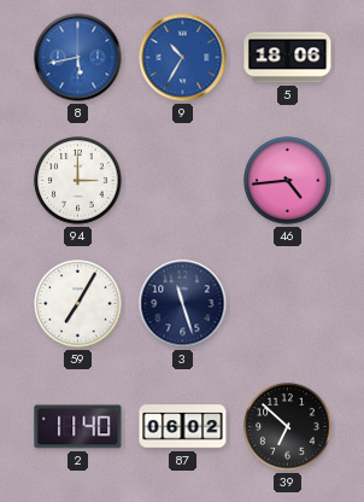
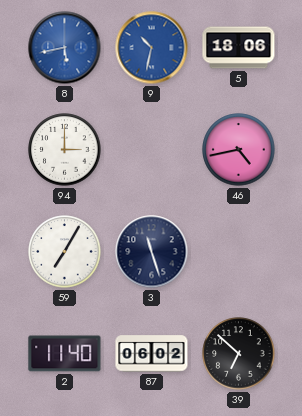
9: 10:35 -> 10:32
46: 4:44 -> 4:43
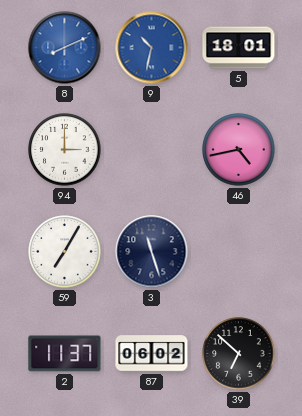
8: 5:43 -> 8:11
5: 18:06 -> 18:01
2: 11:40 -> 11:37
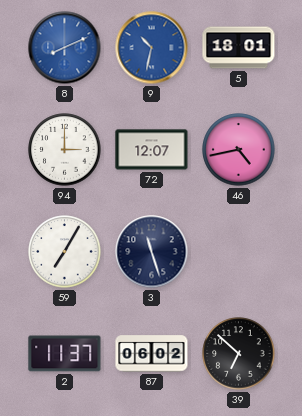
72: none -> 12:07
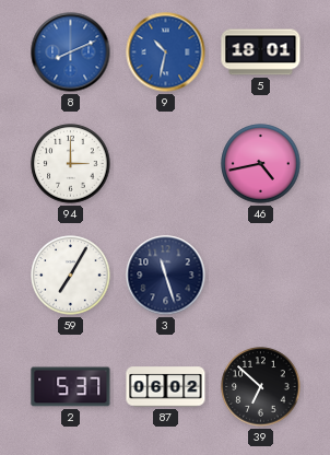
72: 12:07 -> none
2: 11:37 -> 5:37
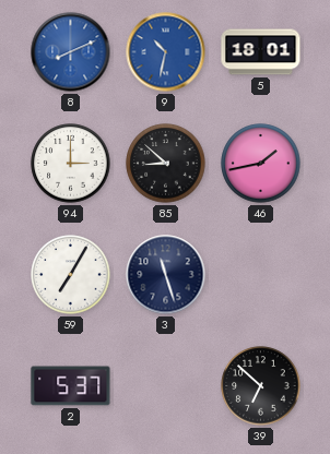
85: none -> 8:52
46: 4:43 -> 1:43
87: 06:02 -> none
